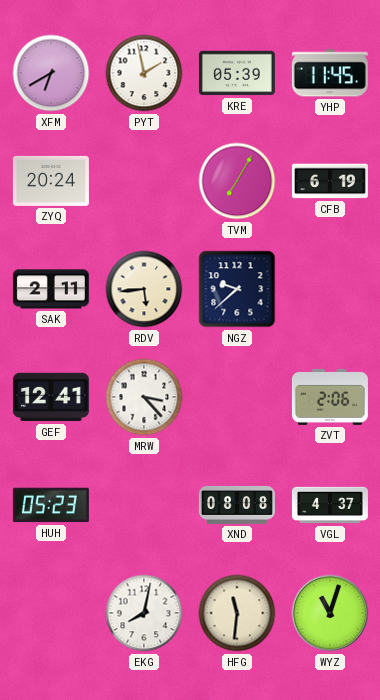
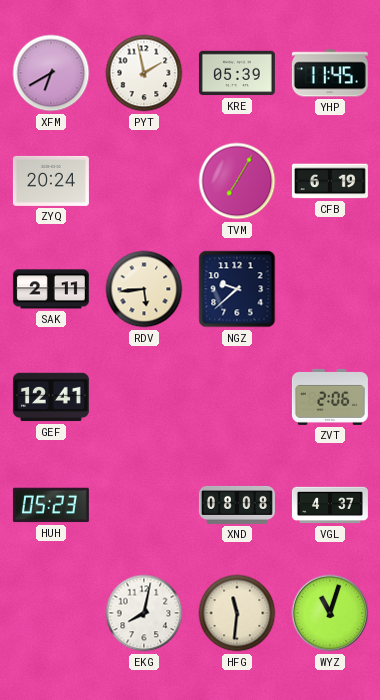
MRW: 3:23 -> none
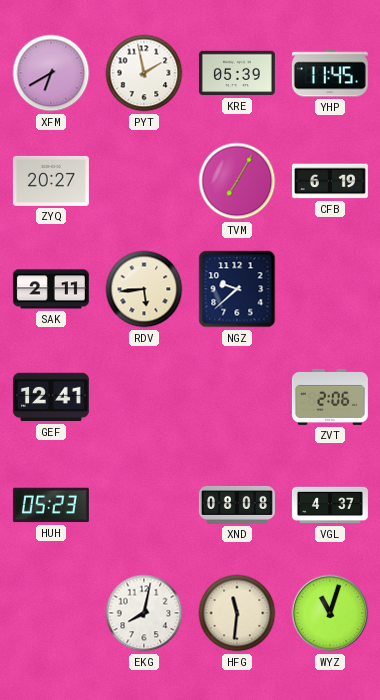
ZYQ: 20:24 -> 20:27
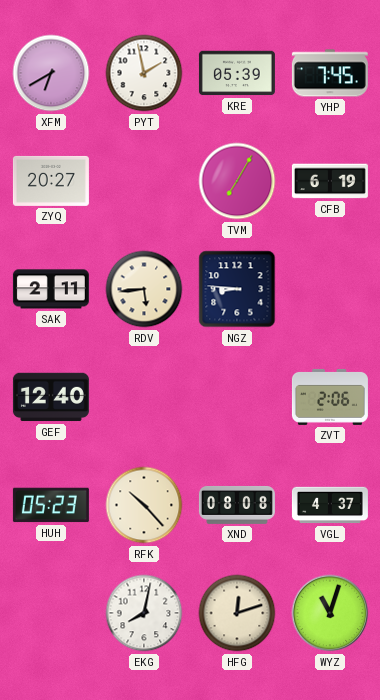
YHP: 11:45 -> 7:45
NGZ: 9:38 -> 8:46
GEF: 12:41 -> 12:40
RFK: none -> 10:23
HFG: 11:31 -> 12:12
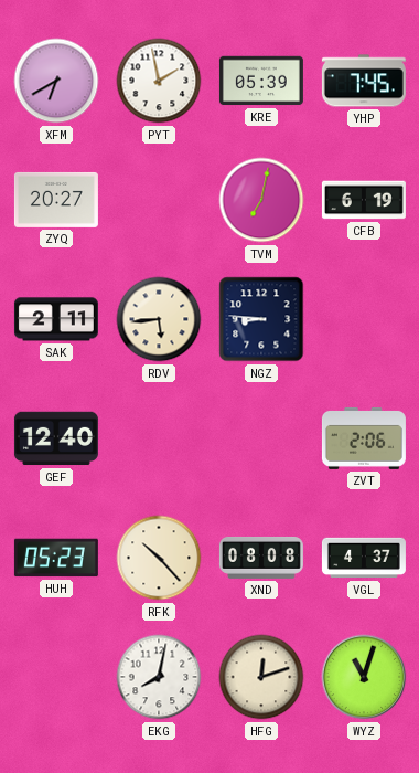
TVM: 7:05 -> 7:02
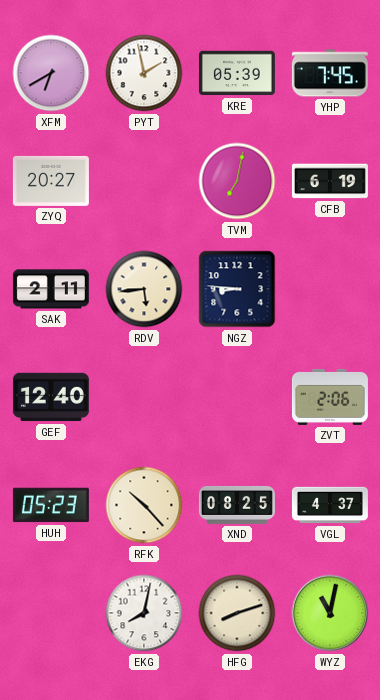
XND: 08:08 -> 08:25
HFG: 12:12 -> 8:12
WYZ: 11:03 -> 11:02
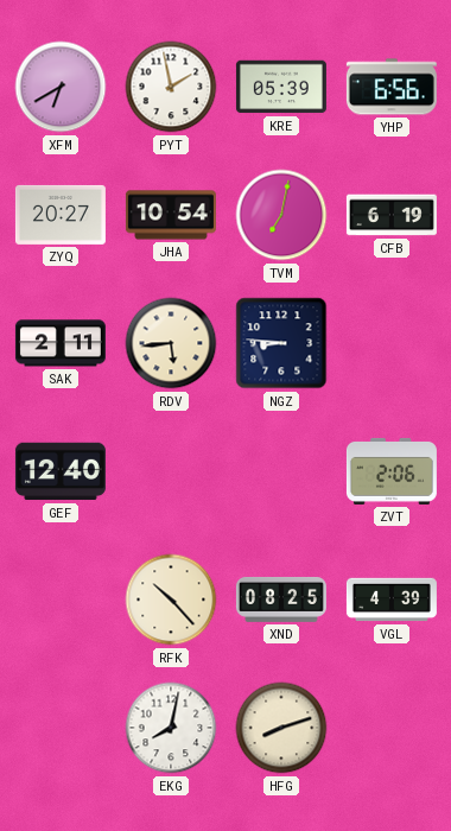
YHP: 7:45 -> 6:56
JHA: none -> 10:54
HUH: 05:23 -> none
VGL: 4:37 -> 4:39
WYZ: 11:02 -> none
